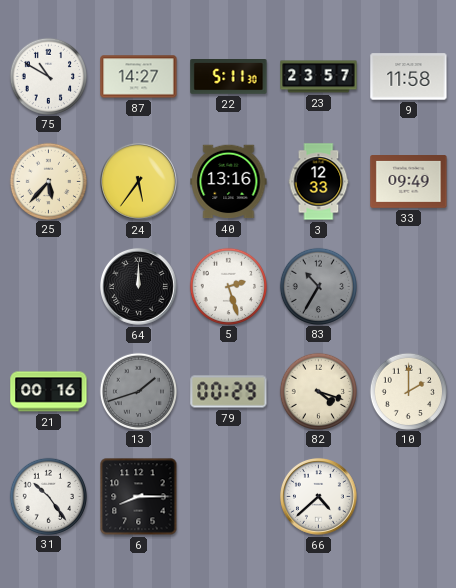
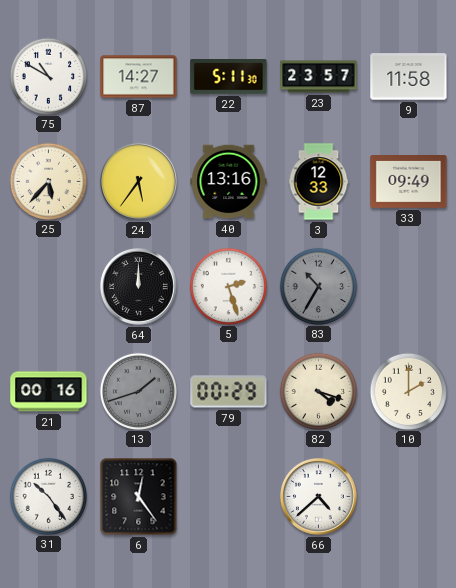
6: 8:15 -> 12:24
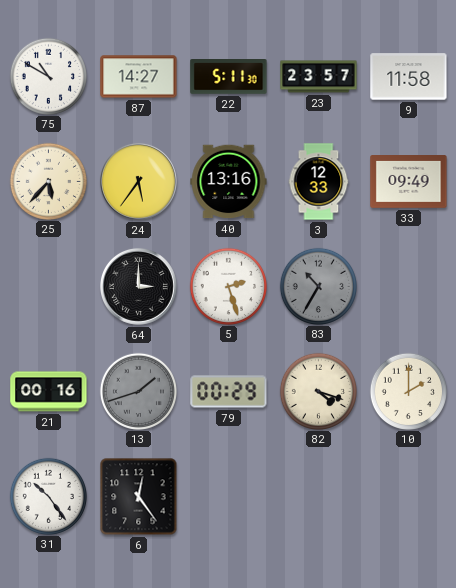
64: 12:00 -> 3:00
66: 4:38 -> none
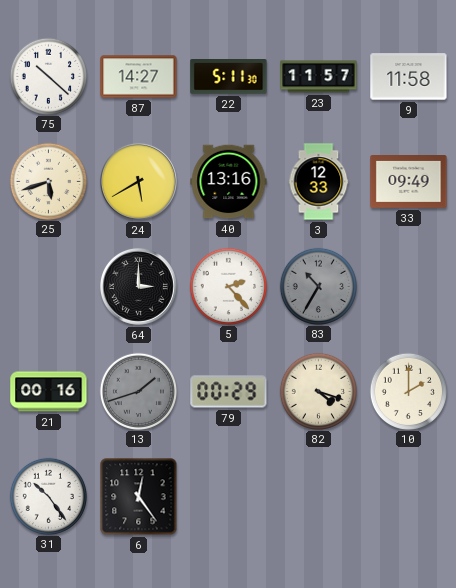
75: 10:50 -> 10:22
23: 23:57 -> 11:57
25: 5:37 -> 5:42
24: 5:36 -> 5:40
5: 2:27 -> 2:23
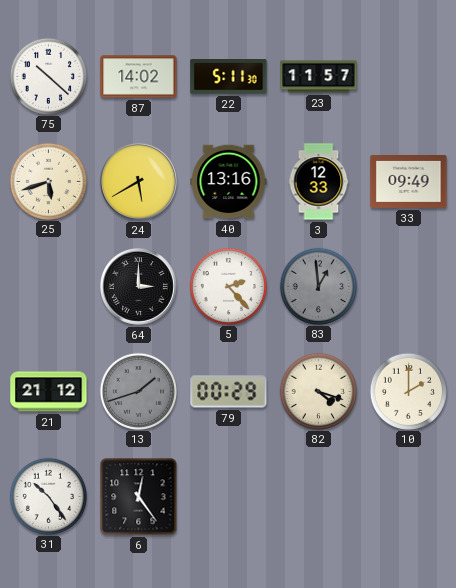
87: 14:27 -> 14:02
9: 11:58 -> none
83: 10:35 -> 12:59
21: 00:16 -> 21:12
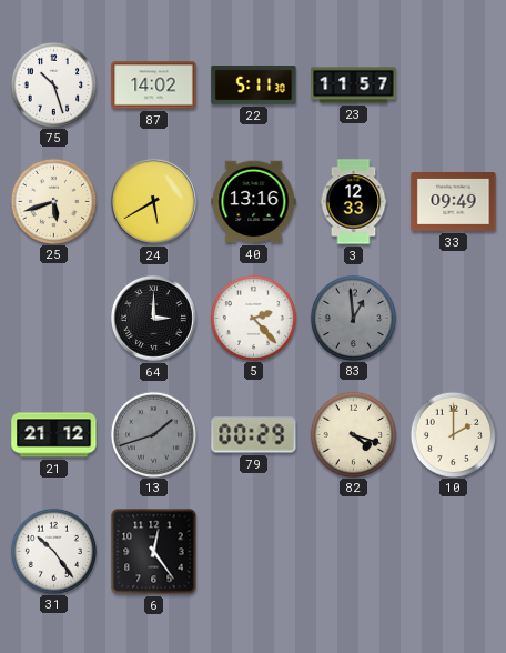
75: 10:22 -> 10:27
